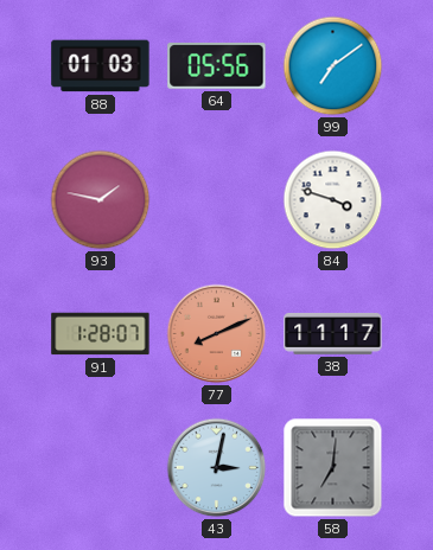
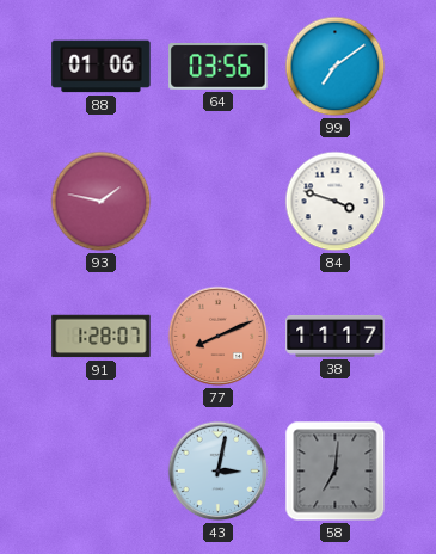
88: 01:03 -> 01:06
64: 05:56 -> 03:56
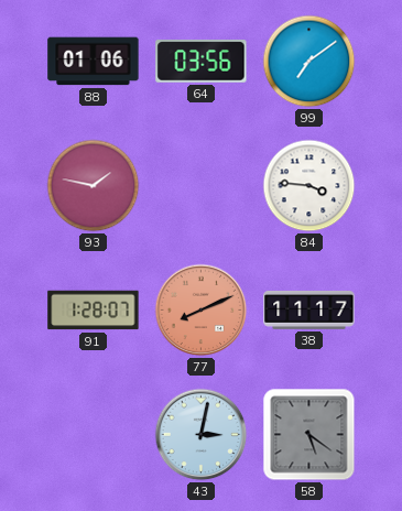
84: 3:48 -> 3:46
58: 7:01 -> 5:21
